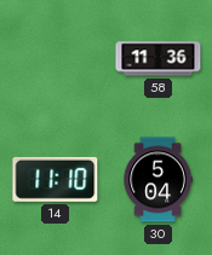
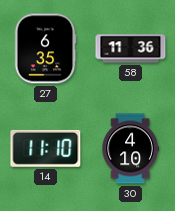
27: none -> 6:35
30: 5:04 -> 4:10
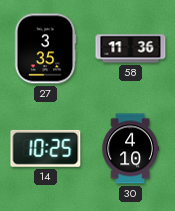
27: 6:35 -> 3:35
14: 11:10 -> 10:25
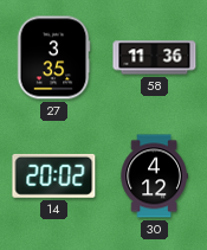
14: 10:25 -> 20:02
30: 4:10 -> 4:12
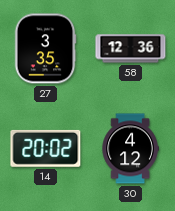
58: 11:36 -> 12:36
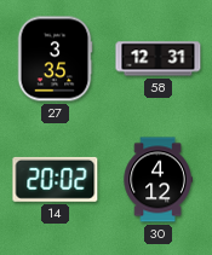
58: 12:36 -> 12:31
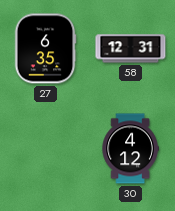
27: 3:35 -> 6:35
14: 20:02 -> none
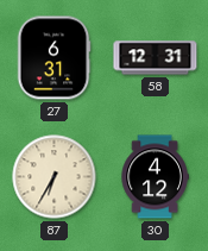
27: 6:35 -> 6:31
87: none -> 6:35
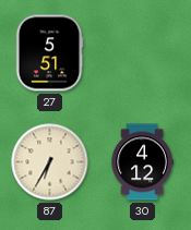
27: 6:31 -> 5:51
58: 12:31 -> none
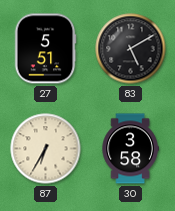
83: none -> 5:10
30: 4:12 -> 3:58
